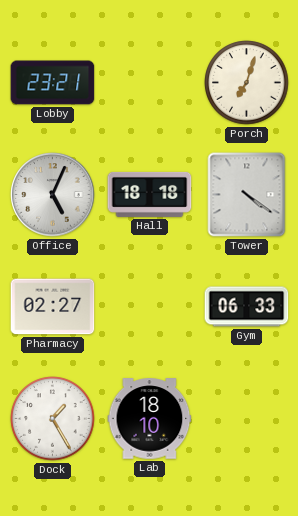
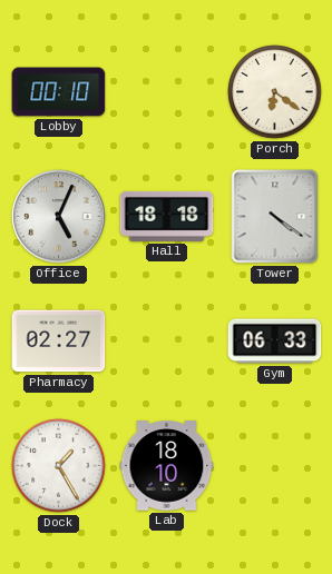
Lobby: 23:21 -> 00:10
Porch: 7:03 -> 6:21
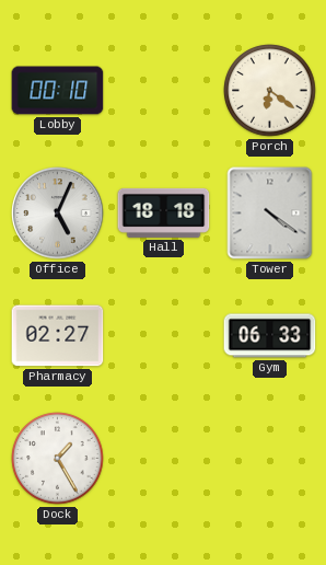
Lab: 18:10 -> none
